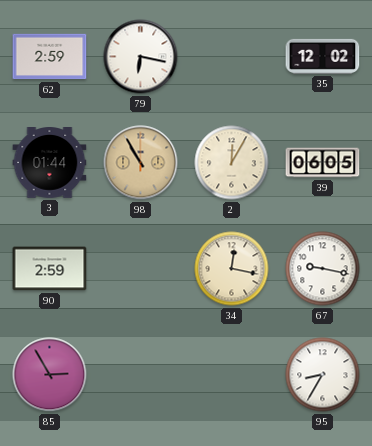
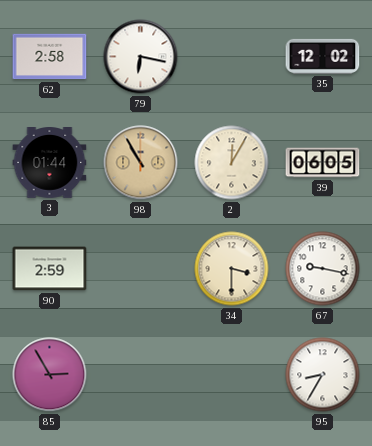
62: 2:59 -> 2:58
34: 12:17 -> 3:30
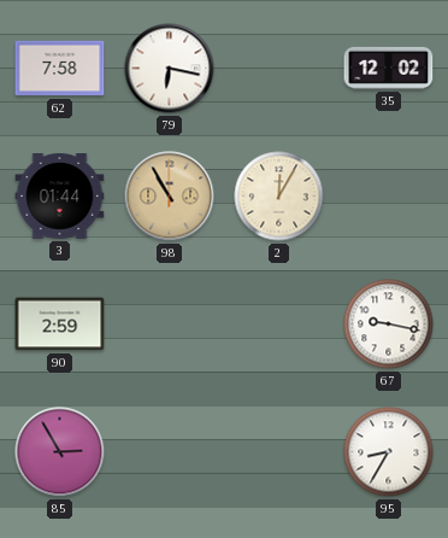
62: 2:58 -> 7:58
39: 06:05 -> none
34: 3:30 -> none
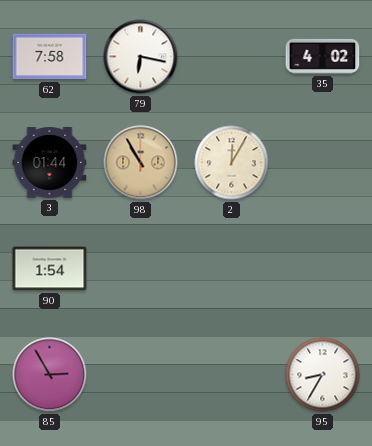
35: 12:02 -> 4:02
90: 2:59 -> 1:54
67: 9:17 -> none
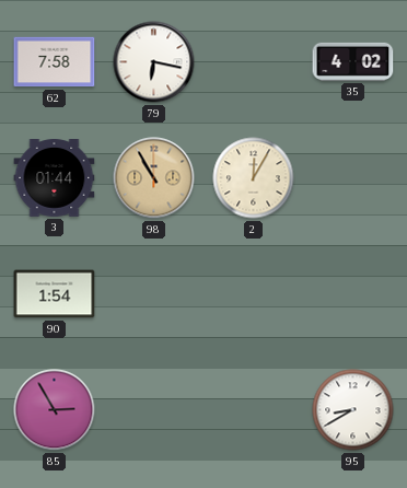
95: 8:35 -> 8:40
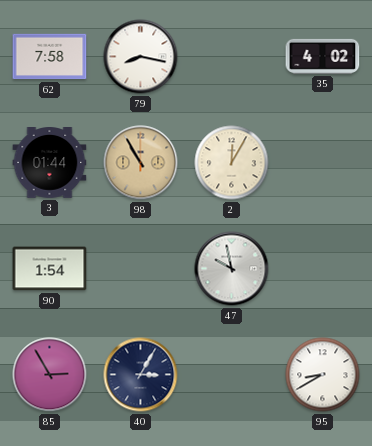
79: 6:17 -> 8:17
47: none -> 9:58
40: none -> 3:05
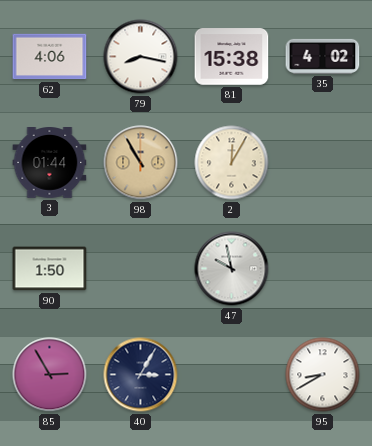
62: 7:58 -> 4:06
81: none -> 15:38
90: 1:54 -> 1:50
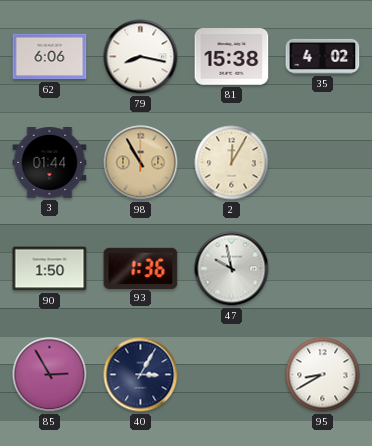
62: 4:06 -> 6:06
93: none -> 1:36
